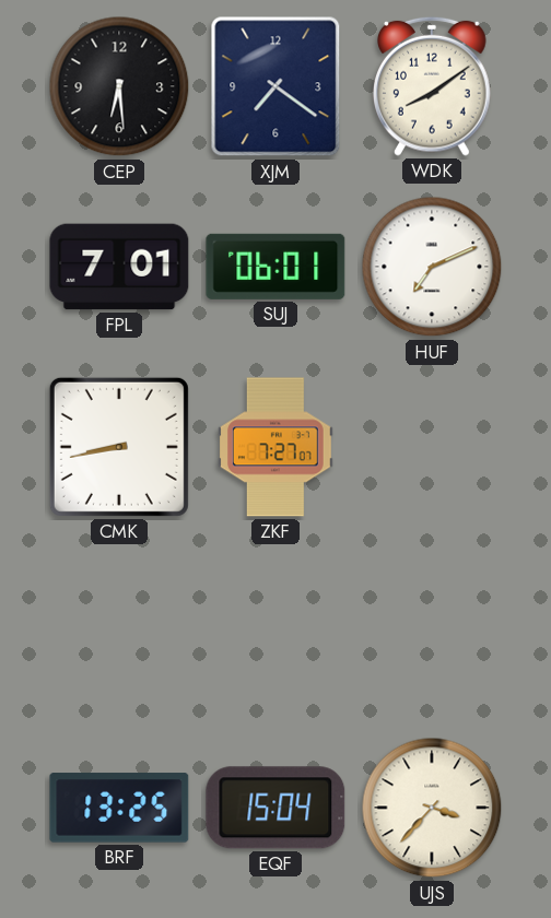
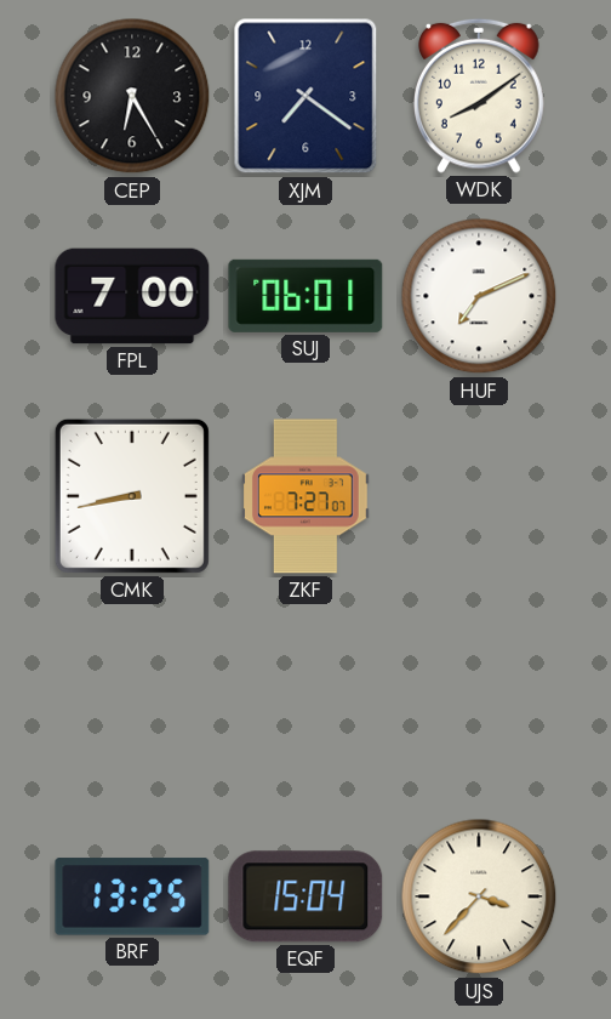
CEP: 6:29 -> 6:25
FPL: 7:01 -> 7:00
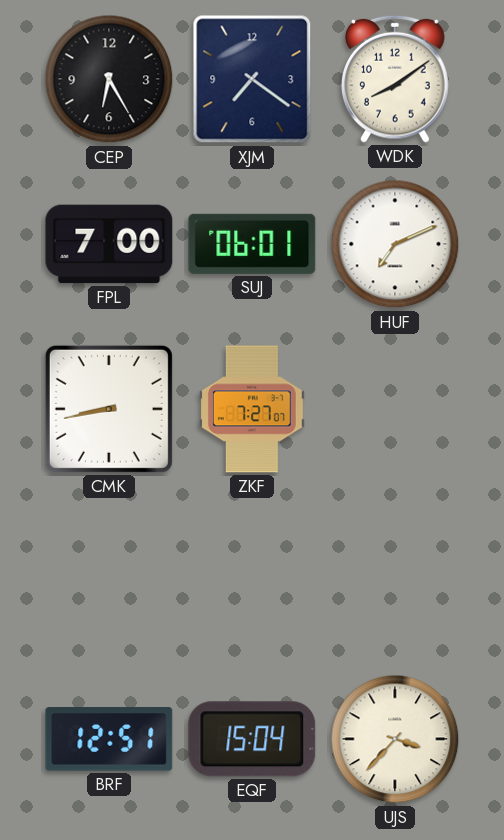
BRF: 13:25 -> 12:51
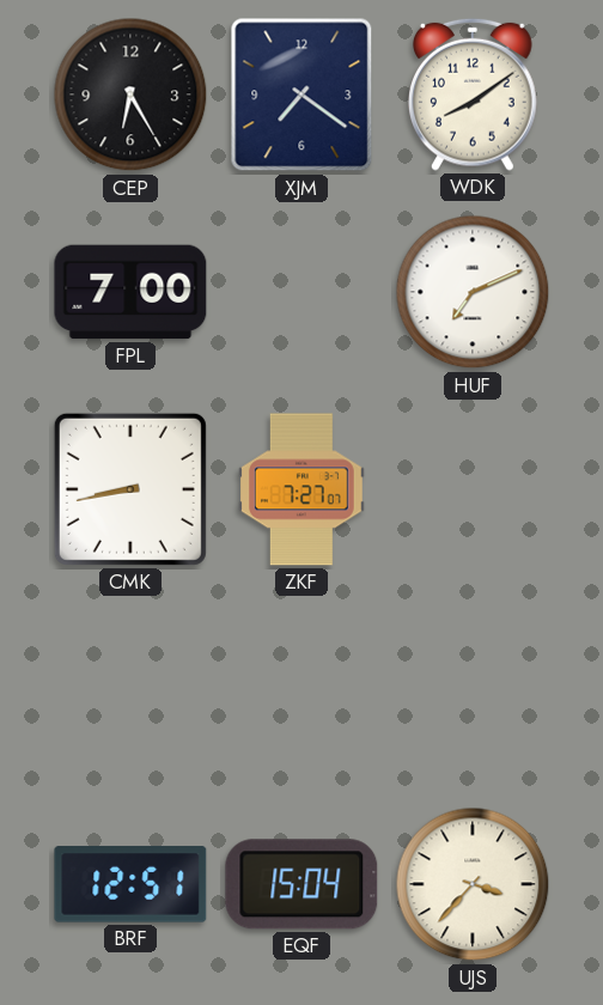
SUJ: 06:01 -> none
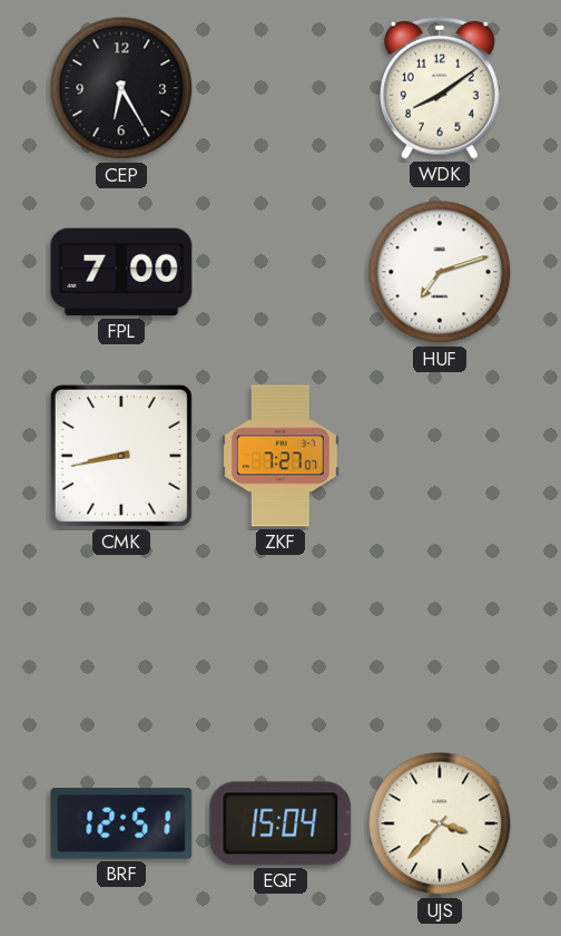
XJM: 7:21 -> none
HUF: 7:11 -> 7:12
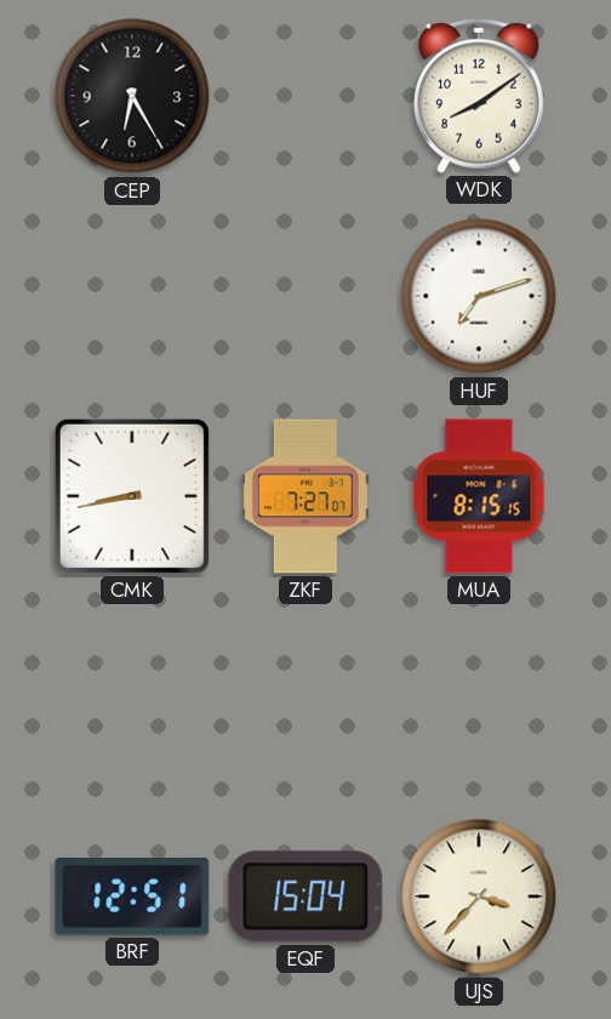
FPL: 7:00 -> none
MUA: none -> 8:15
